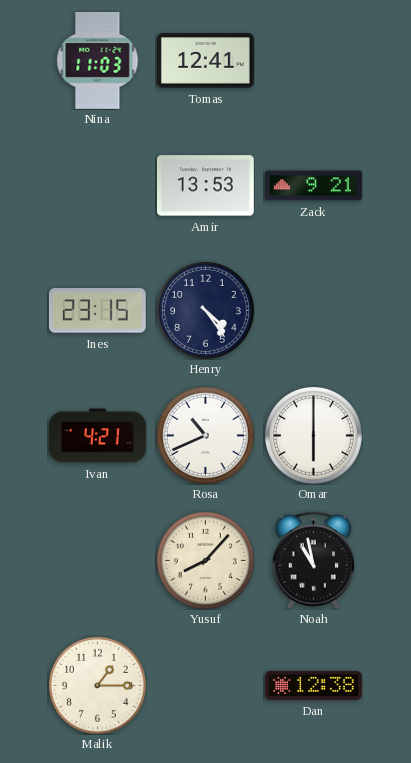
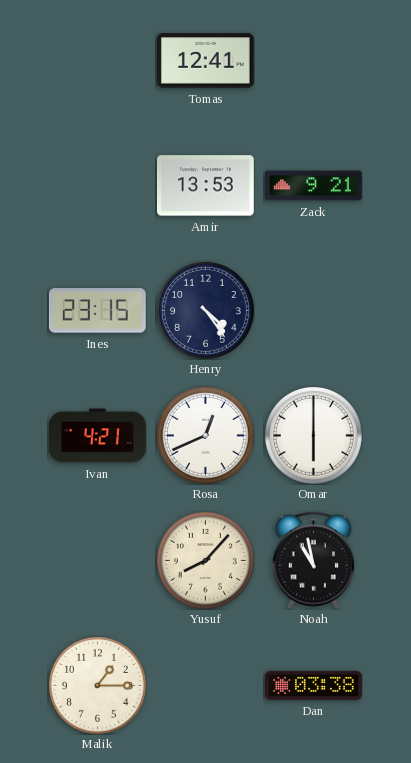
Nina: 11:03 -> none
Rosa: 10:41 -> 12:41
Dan: 12:38 -> 03:38
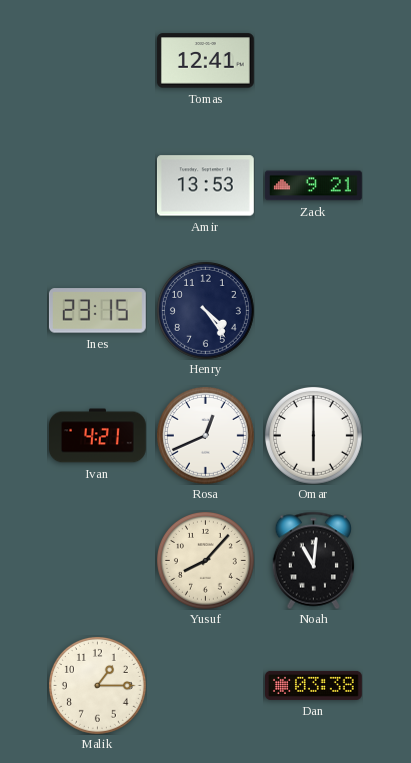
Noah: 10:58 -> 11:01
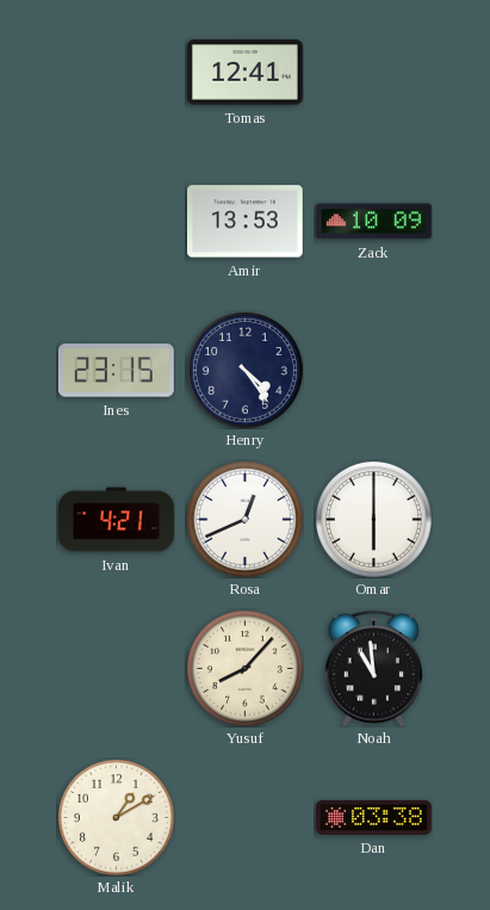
Zack: 9:21 -> 10:09
Noah: 11:01 -> 10:59
Malik: 1:15 -> 1:10
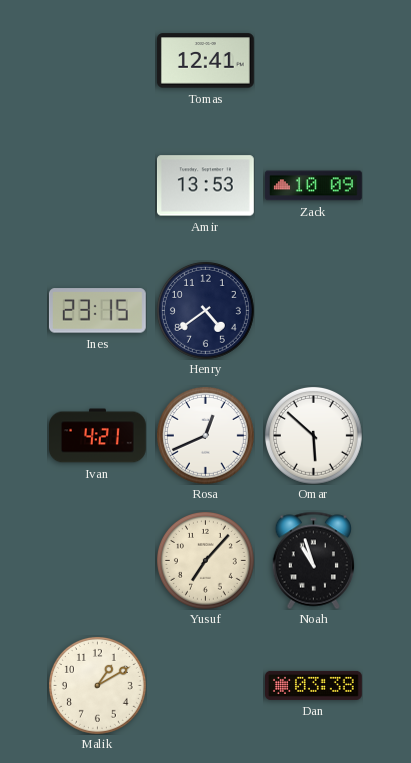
Henry: 4:24 -> 4:39
Omar: 6:00 -> 5:52
Yusuf: 8:07 -> 7:07
Noah: 10:59 -> 10:57
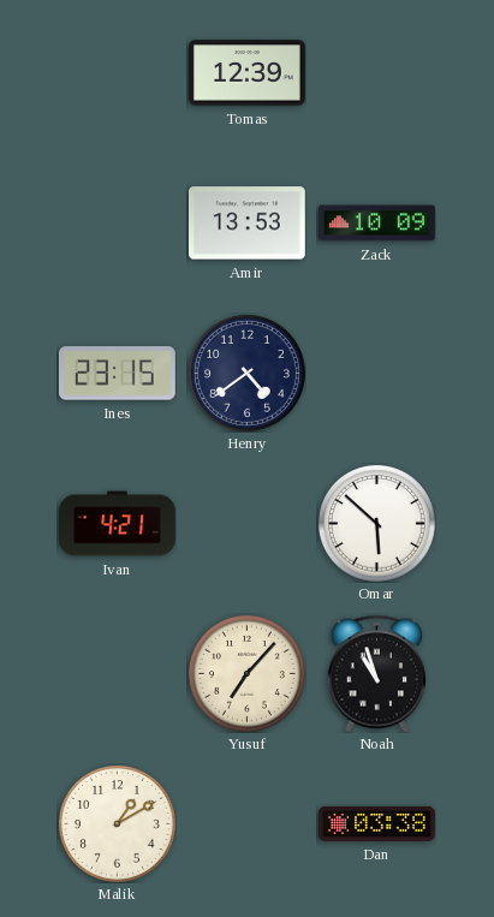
Tomas: 12:41 -> 12:39
Rosa: 12:41 -> none
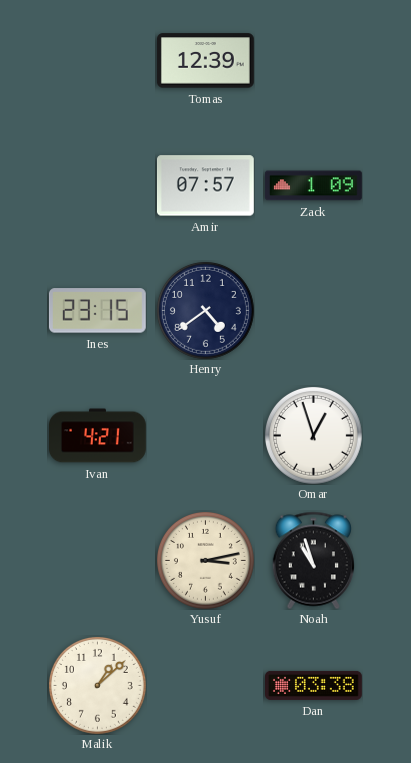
Amir: 13:53 -> 07:57
Zack: 10:09 -> 1:09
Omar: 5:52 -> 12:57
Yusuf: 7:07 -> 3:13
Malik: 1:10 -> 1:08
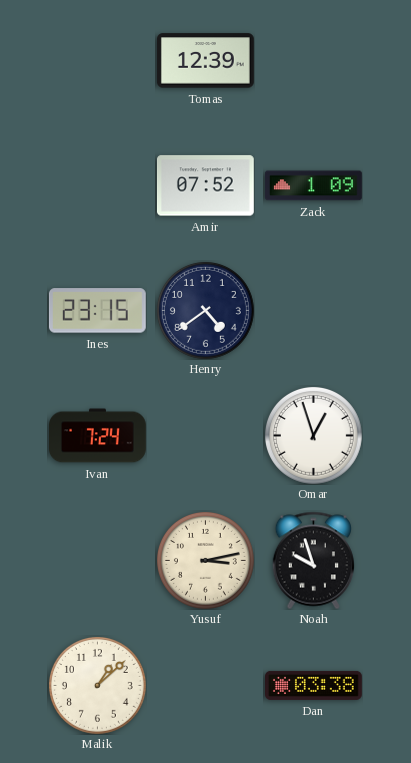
Amir: 07:57 -> 07:52
Ivan: 4:21 -> 7:24
Noah: 10:57 -> 9:57
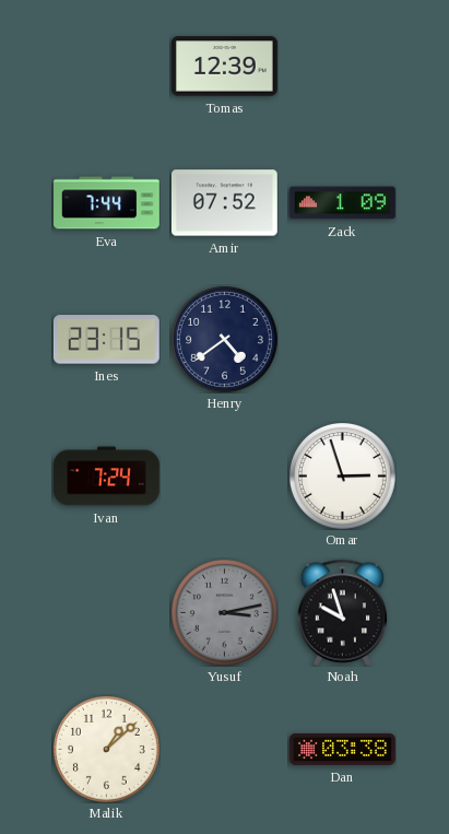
Eva: none -> 7:44
Omar: 12:57 -> 2:57
Yusuf dial: cream -> grey
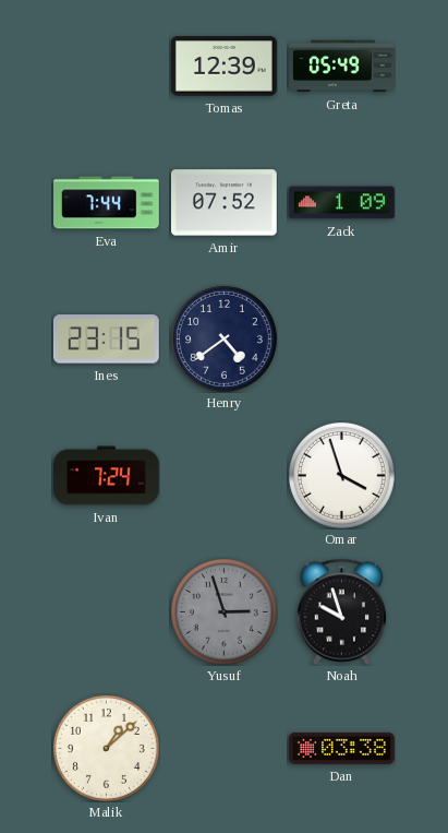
Greta: none -> 05:49
Omar: 2:57 -> 3:57
Yusuf: 3:13 -> 2:57
